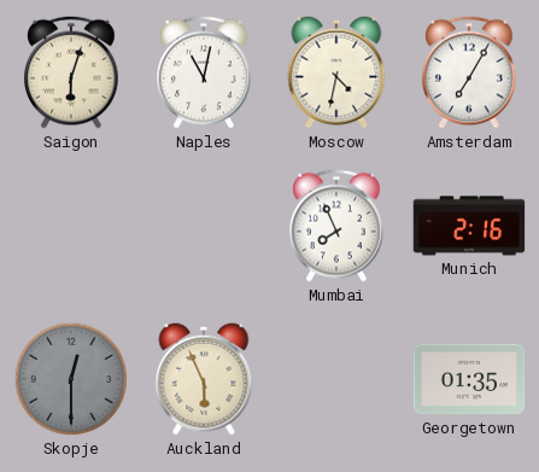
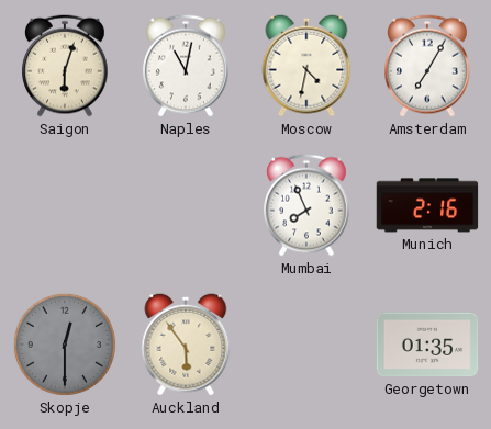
Auckland: 5:56 -> 5:54
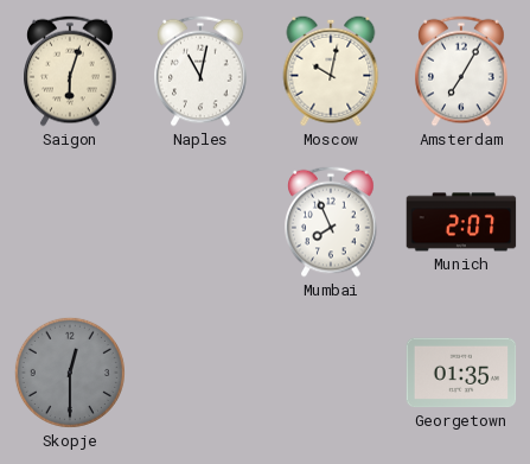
Moscow: 4:32 -> 10:02
Munich: 2:16 -> 2:07
Auckland: 5:54 -> none
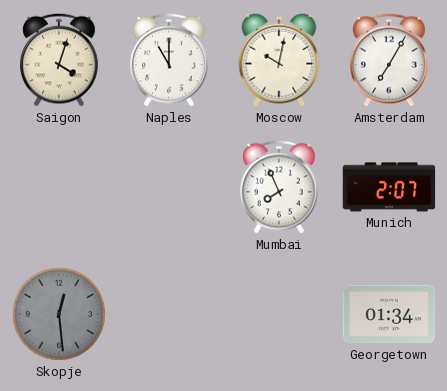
Saigon: 6:03 -> 4:03
Naples: 11:02 -> 11:00
Skopje: 12:30 -> 12:29
Georgetown: 01:35 -> 01:34
